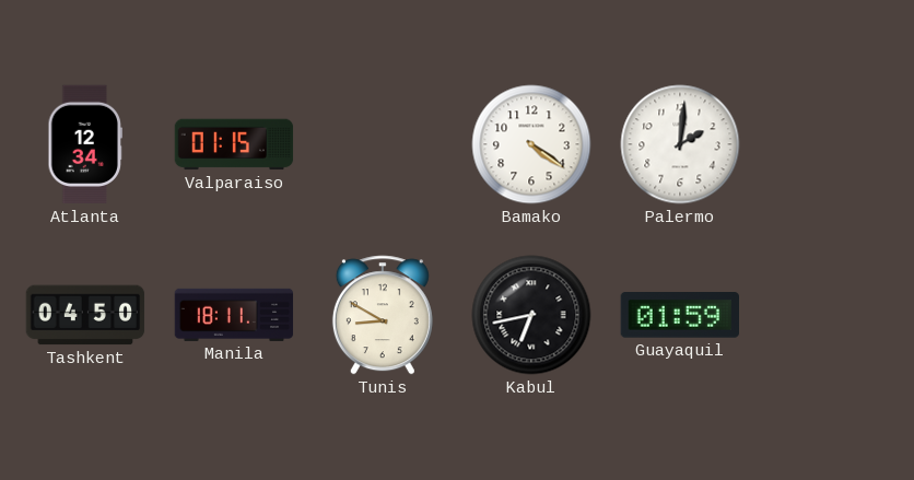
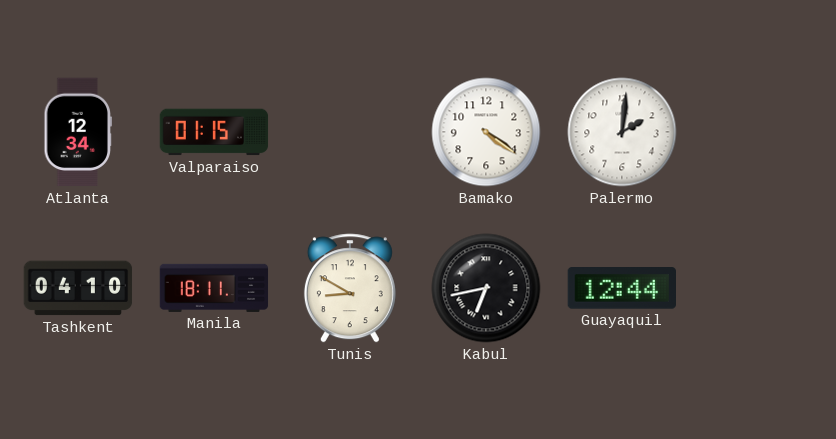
Tashkent: 04:50 -> 04:10
Guayaquil: 01:59 -> 12:44
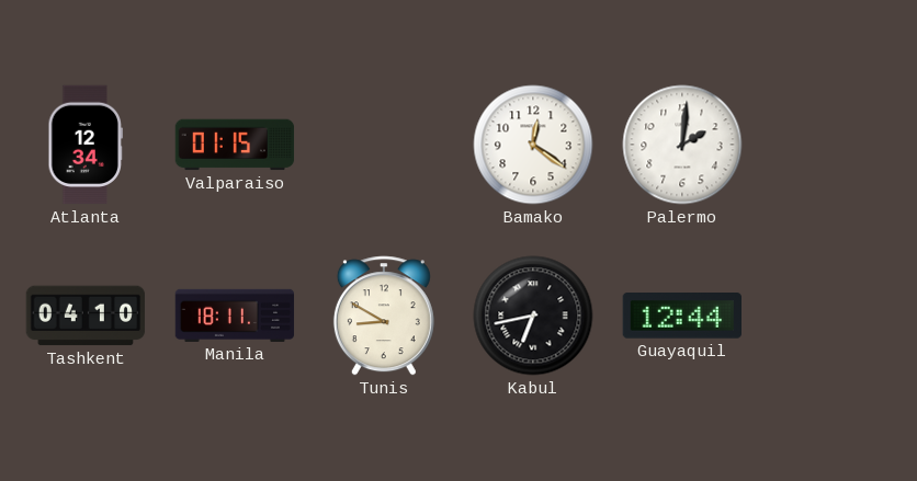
Bamako: 4:21 -> 12:21
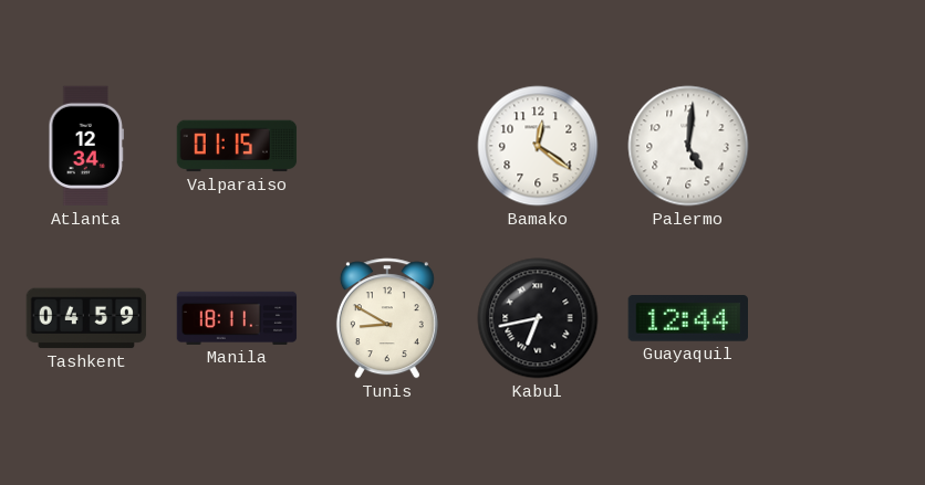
Palermo: 2:01 -> 5:01
Tashkent: 04:10 -> 04:59
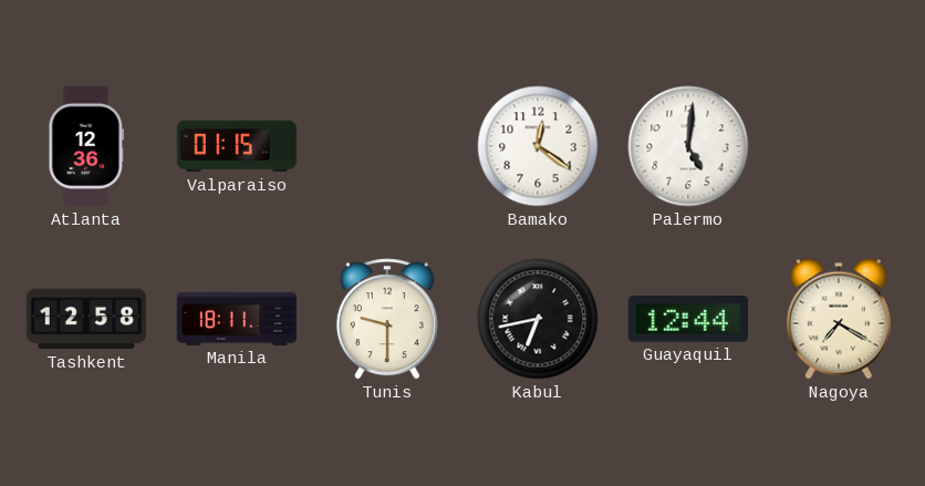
Atlanta: 12:34 -> 12:36
Tashkent: 04:59 -> 12:58
Tunis: 8:50 -> 9:30
Nagoya: none -> 7:20
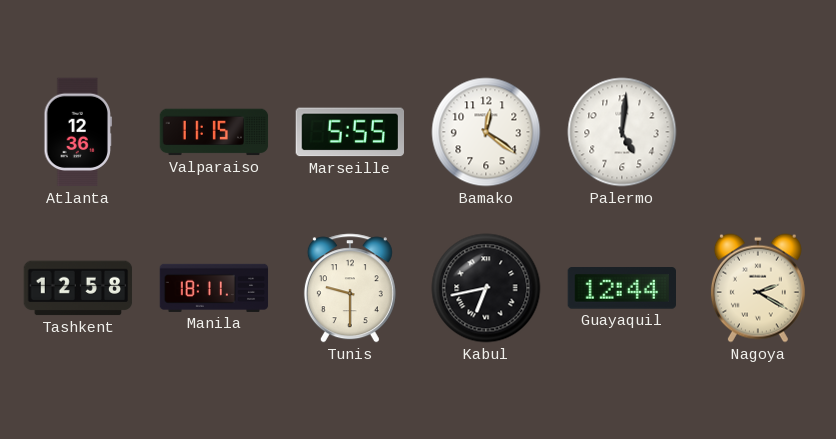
Valparaiso: 01:15 -> 11:15
Marseille: none -> 5:55
Nagoya: 7:20 -> 2:20
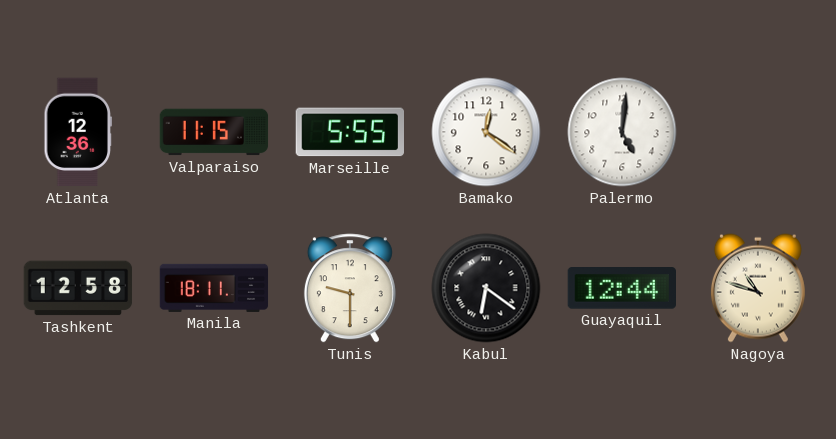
Kabul: 6:43 -> 6:21
Nagoya: 2:20 -> 10:48
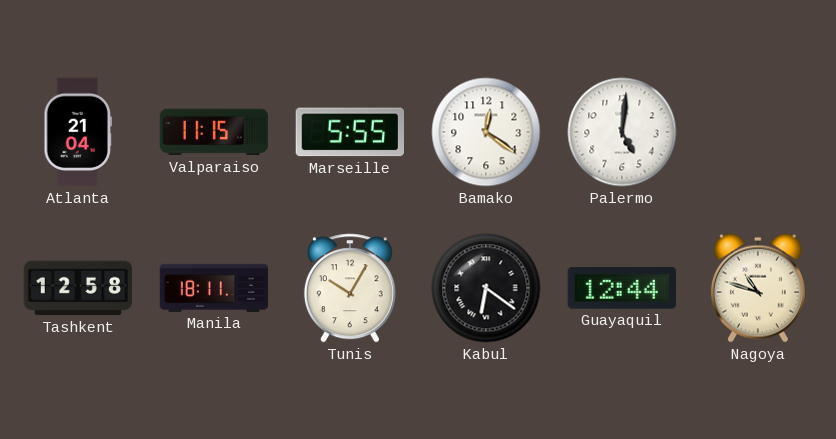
Atlanta: 12:36 -> 21:04
Tunis: 9:30 -> 10:05
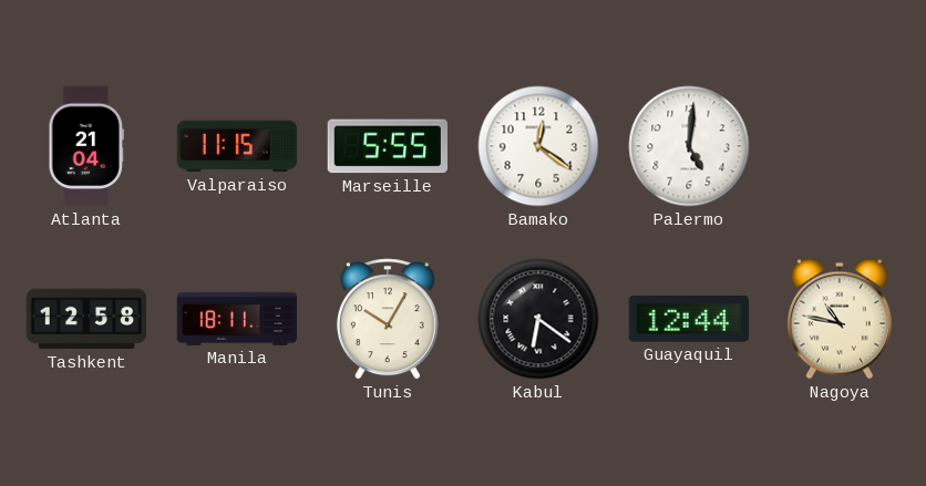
Nagoya: 10:48 -> 10:47
